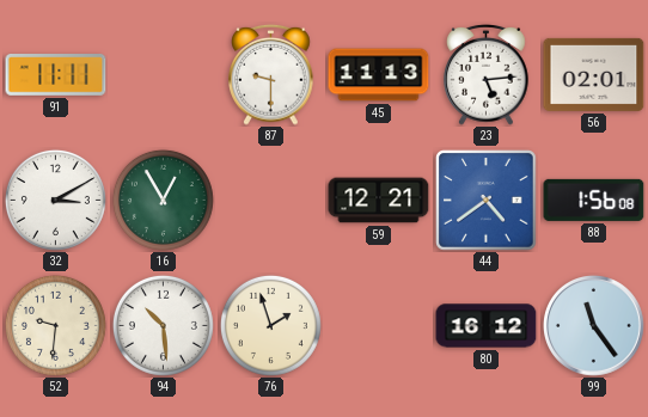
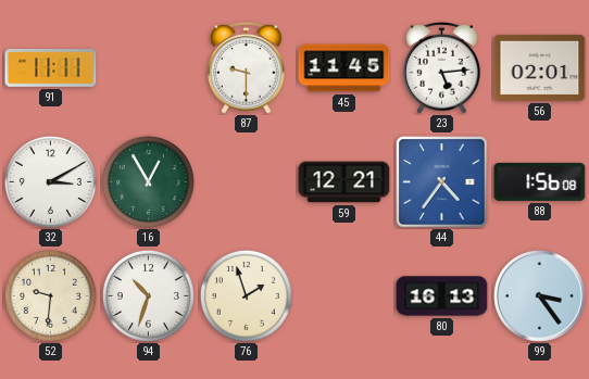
45: 11:13 -> 11:45
44: 4:39 -> 4:36
94: 10:29 -> 10:33
80: 16:12 -> 16:13
99: 11:24 -> 3:24
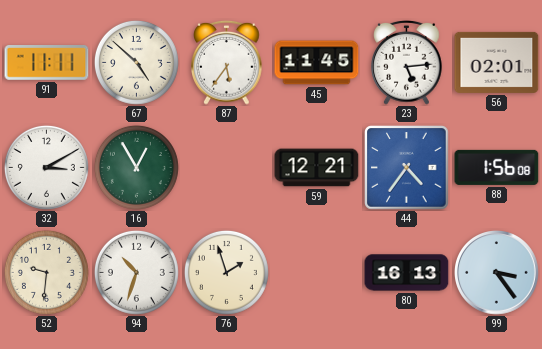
67: none -> 4:52
87: 9:30 -> 5:36
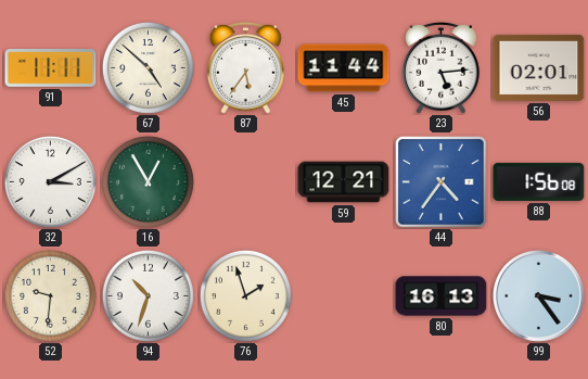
45: 11:45 -> 11:44
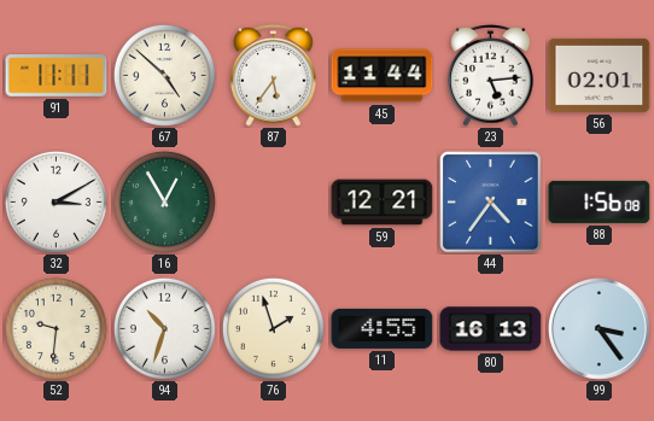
11: none -> 4:55
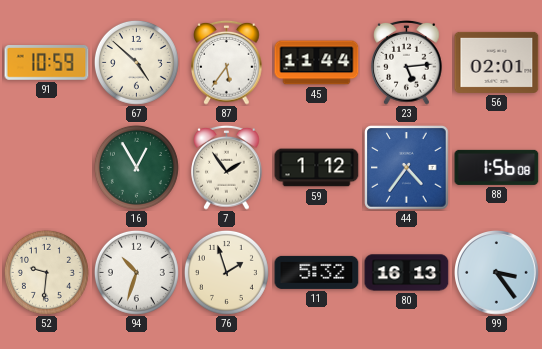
91: 11:11 -> 10:59
32: 3:10 -> none
7: none -> 1:54
59: 12:21 -> 1:12
11: 4:55 -> 5:32
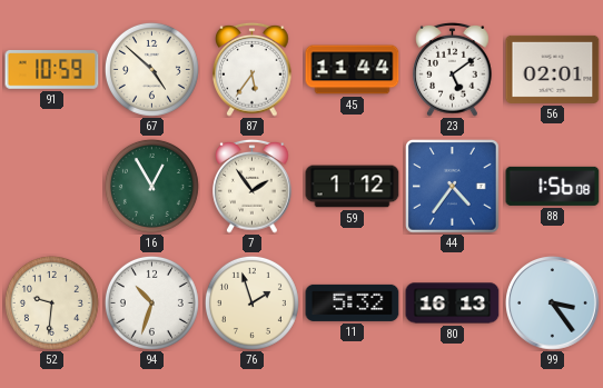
23: 5:14 -> 5:09
